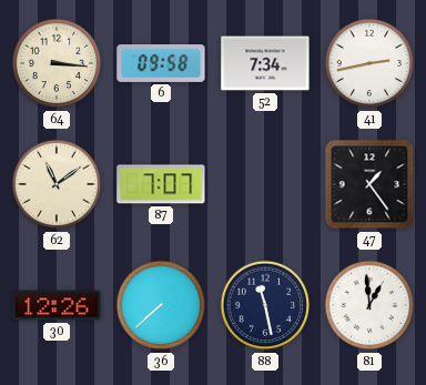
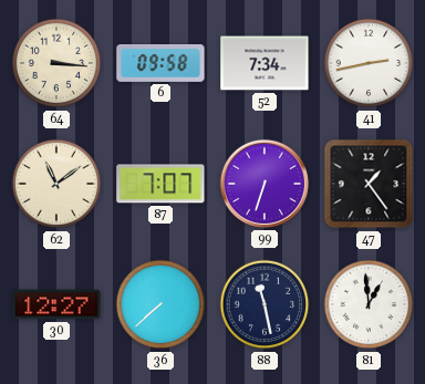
99: none -> 6:33
30: 12:26 -> 12:27
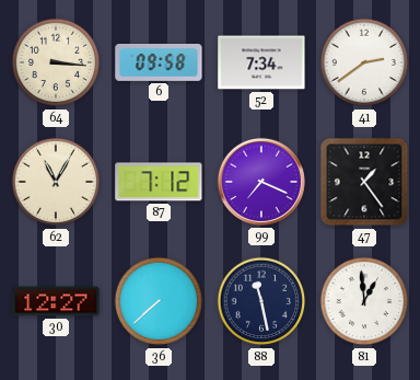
41: 2:43 -> 2:39
62: 11:09 -> 11:05
87: 7:07 -> 7:12
99: 6:33 -> 7:19
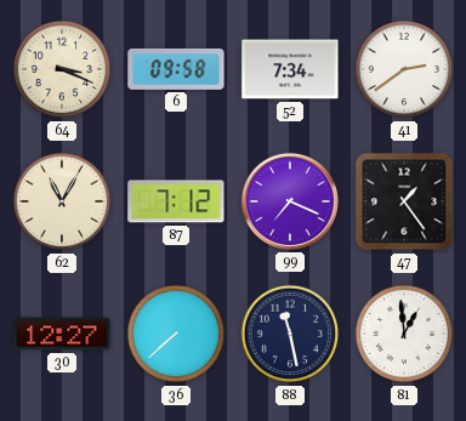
64: 3:16 -> 3:19
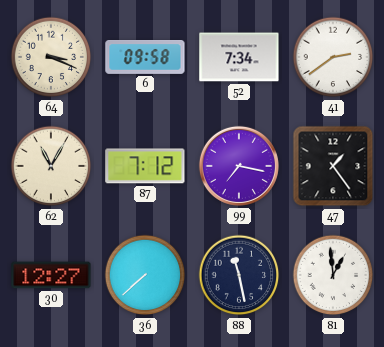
99: 7:19 -> 7:17
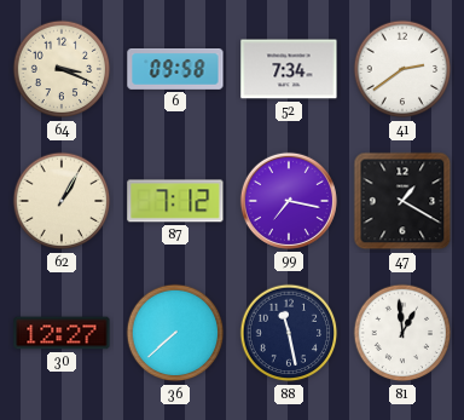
62: 11:05 -> 1:05
47: 1:24 -> 1:20
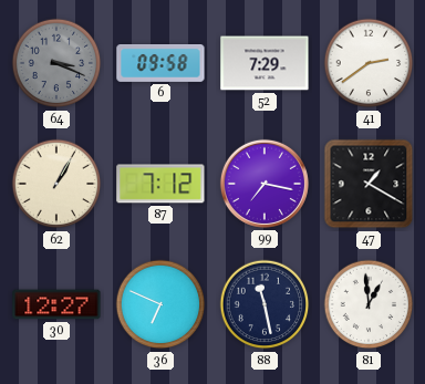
64 dial: cream -> grey
52: 7:34 -> 7:29
36: 7:38 -> 6:49
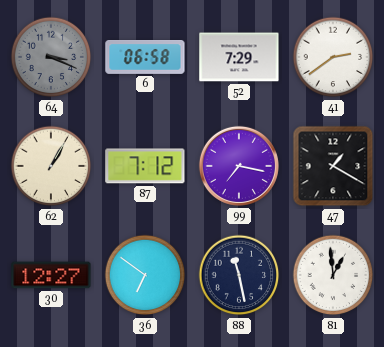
6: 09:58 -> 06:58
36: 6:49 -> 6:51
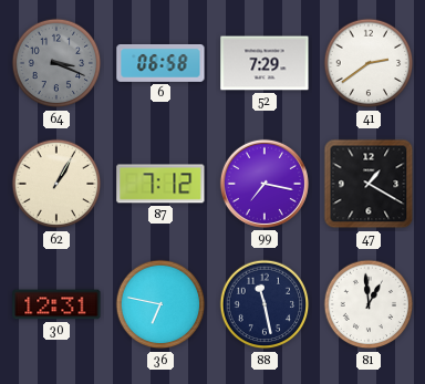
30: 12:27 -> 12:31
36: 6:51 -> 6:47
